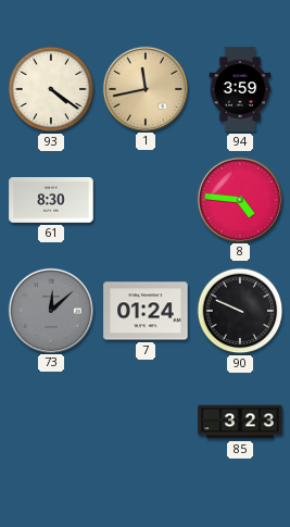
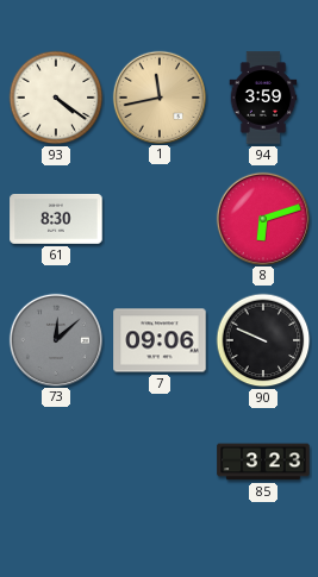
8: 4:46 -> 6:12
7: 01:24 -> 09:06
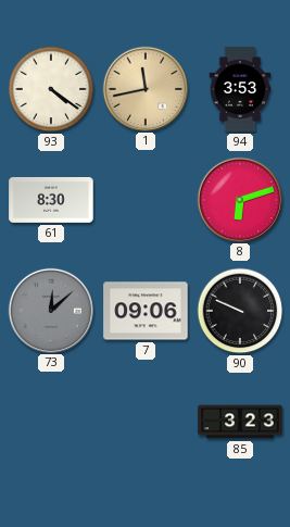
94: 3:59 -> 3:53
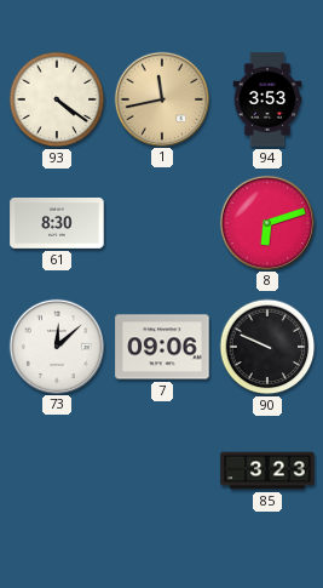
73 dial: grey -> white
